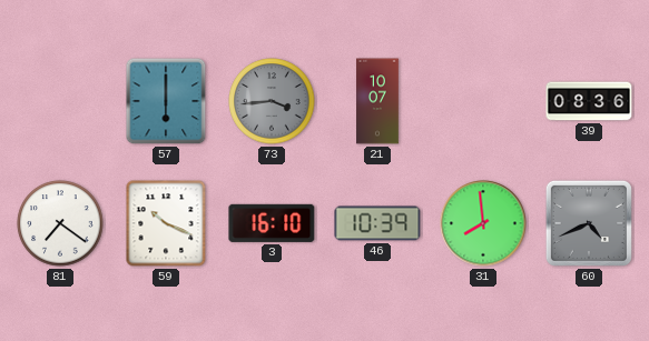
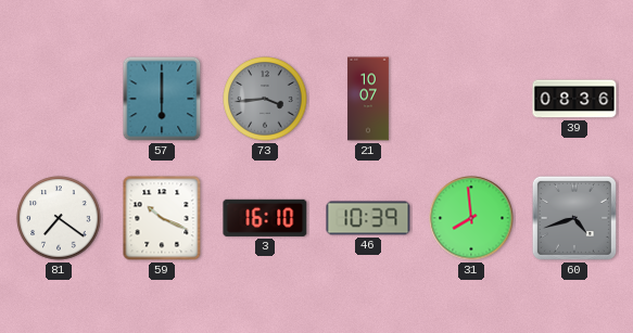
60: 4:41 -> 4:42
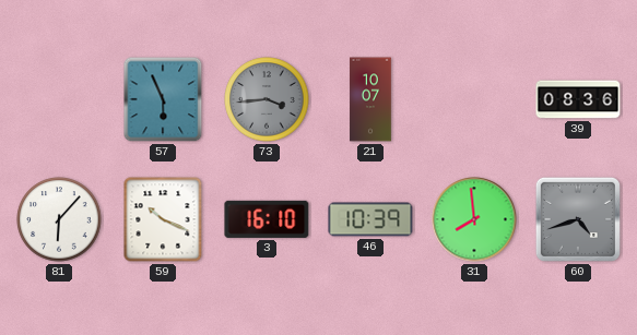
57: 6:00 -> 5:56
81: 7:21 -> 6:07
